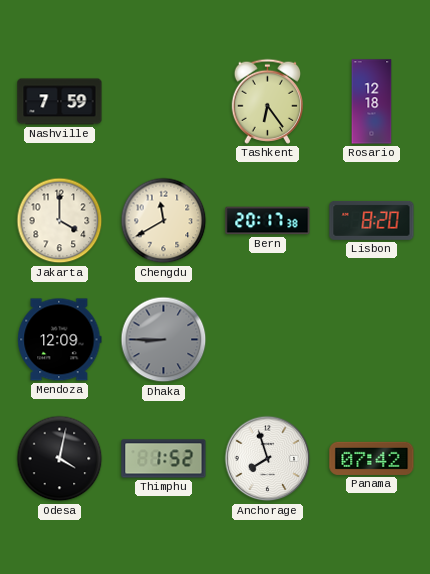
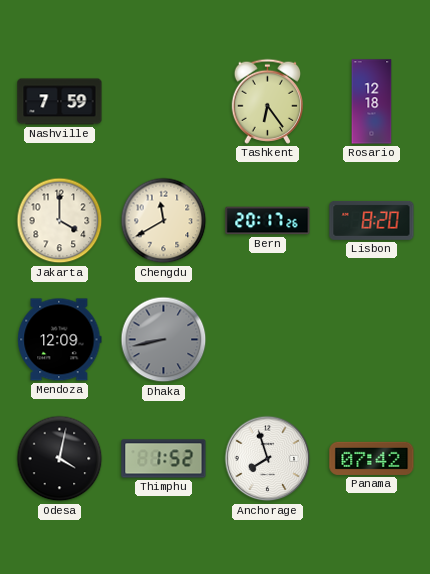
Bern: 20:17:38 -> 20:17:26
Dhaka: 8:45 -> 8:43
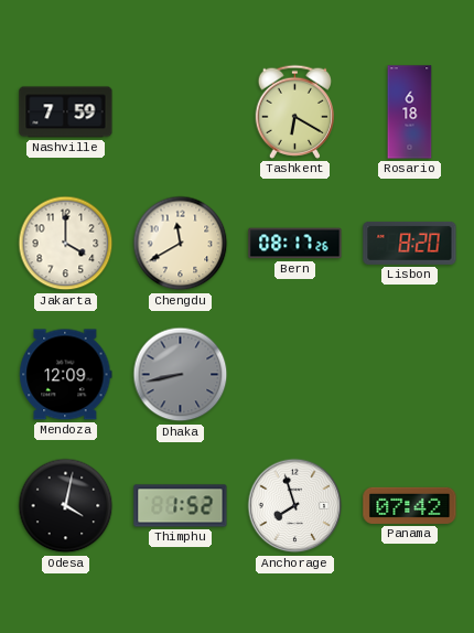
Tashkent: 6:24 -> 6:20
Rosario: 12:18 -> 6:18
Bern: 20:17 -> 08:17
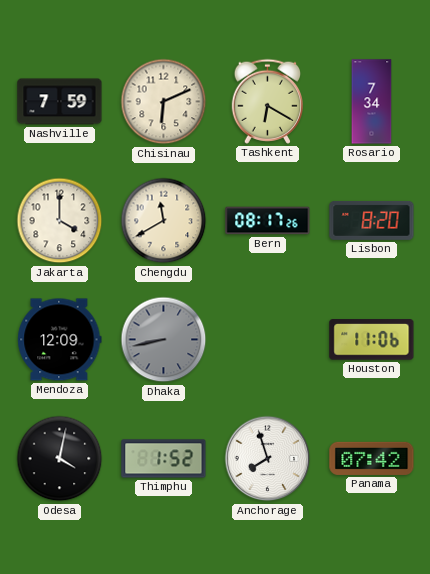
Chisinau: none -> 6:11
Rosario: 6:18 -> 7:34
Houston: none -> 11:06
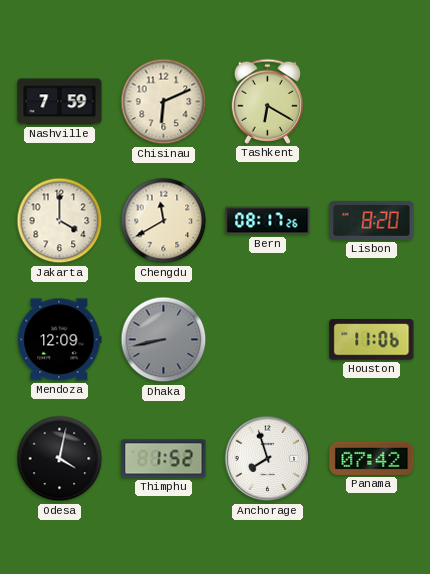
Rosario: 7:34 -> none
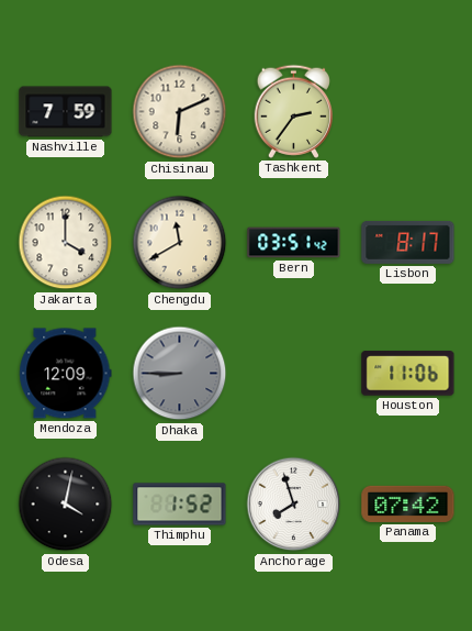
Tashkent: 6:20 -> 2:36
Bern: 08:17 -> 03:51
Lisbon: 8:20 -> 8:17
Dhaka: 8:43 -> 8:45
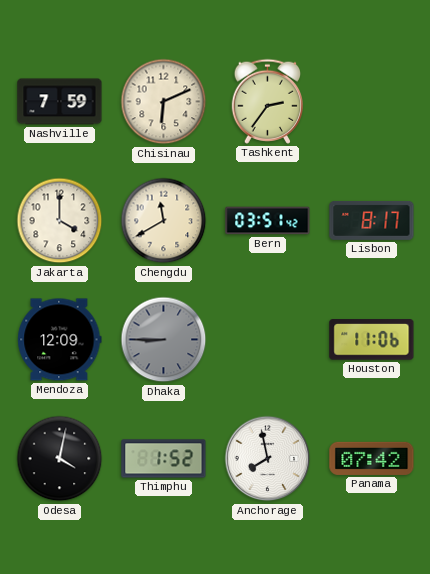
Anchorage: 7:57 -> 7:58
